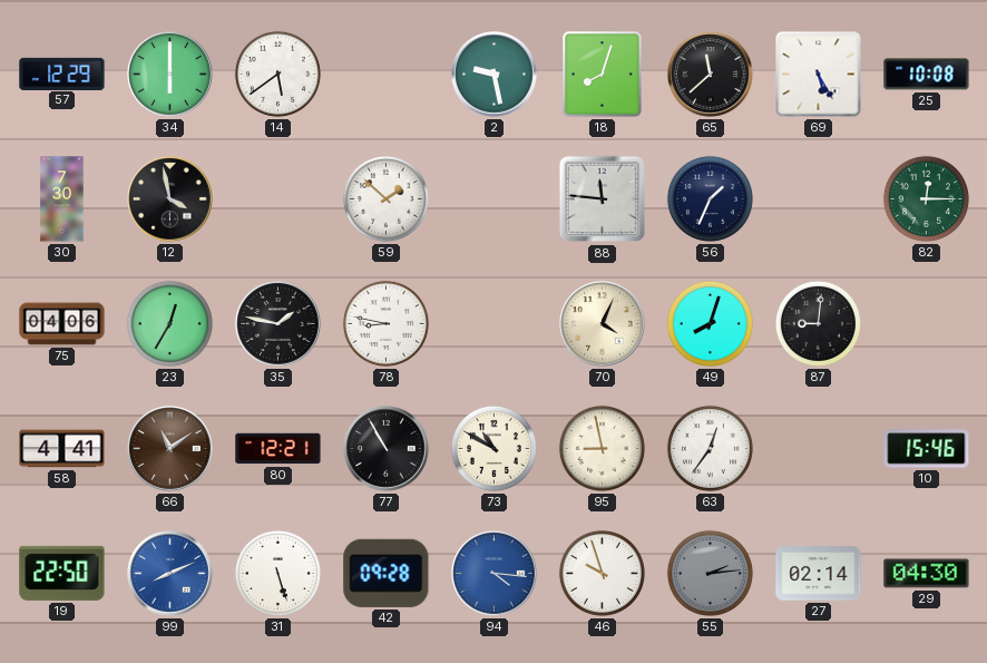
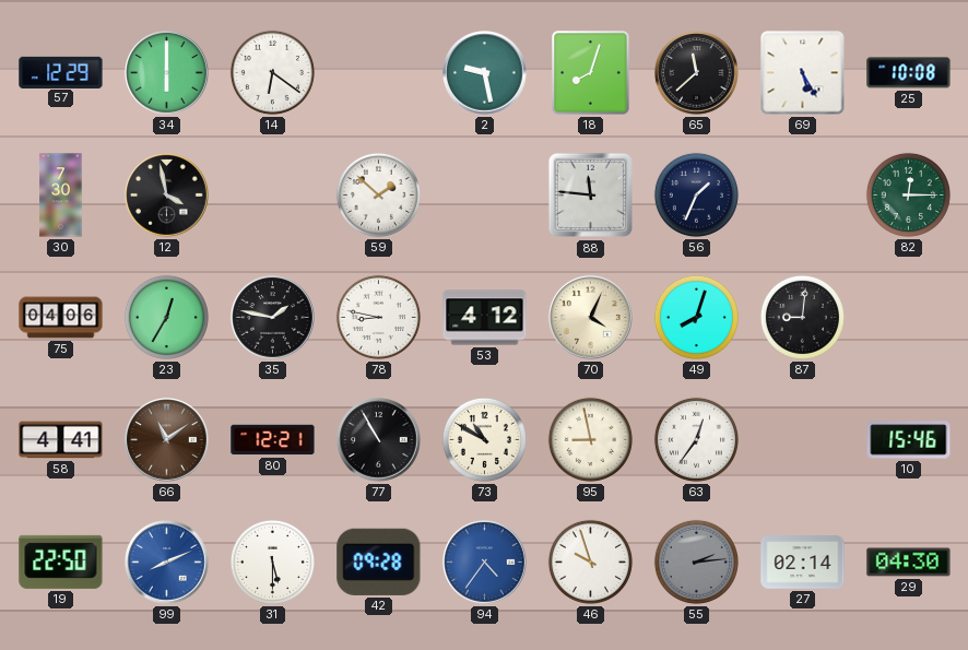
14: 5:39 -> 6:21
53: none -> 4:12
31: 5:27 -> 5:30
94: 4:16 -> 4:36
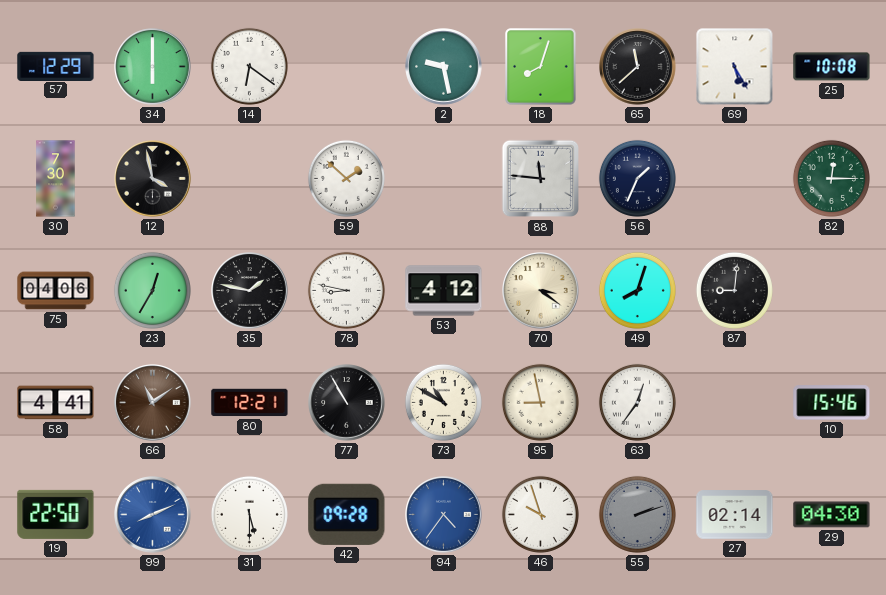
70: 4:04 -> 3:21
55: 2:14 -> 2:12
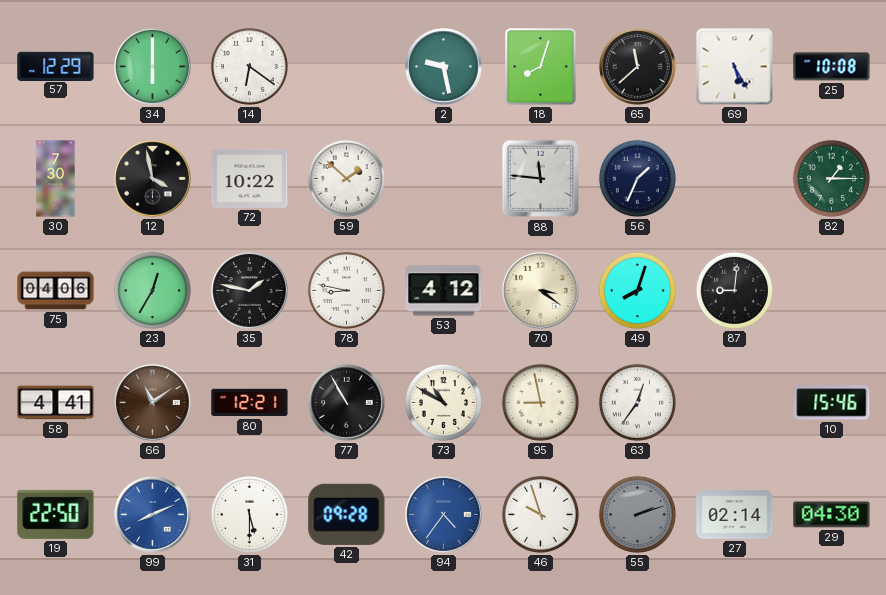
72: none -> 10:22
82: 12:15 -> 1:15
